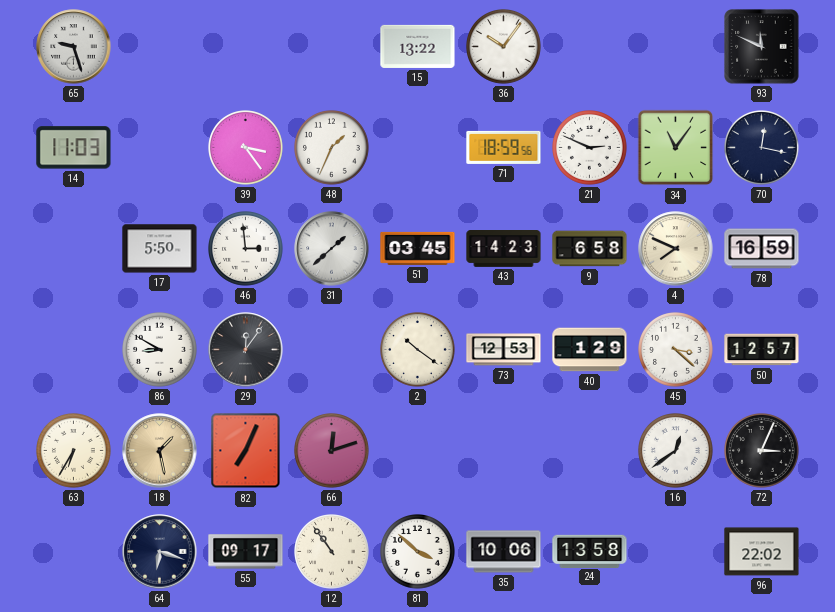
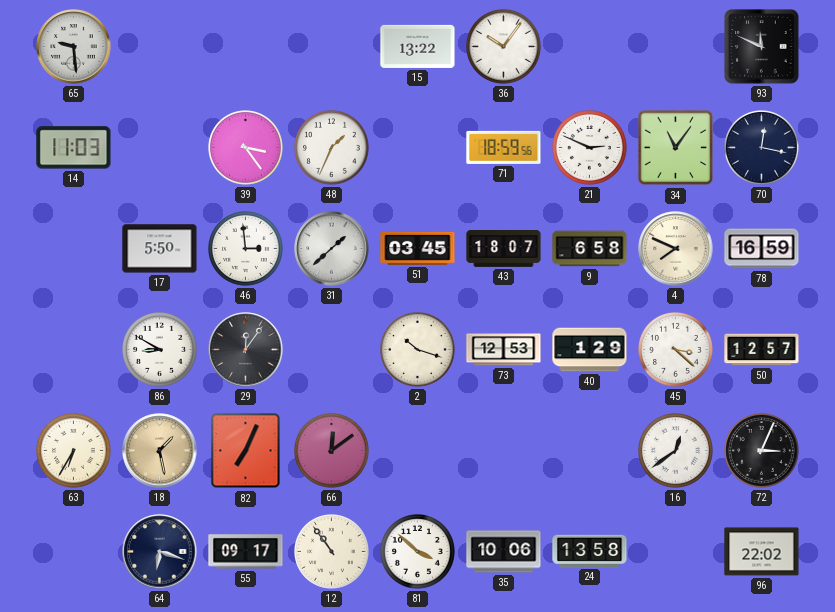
65: 9:27 -> 9:29
43: 14:23 -> 18:07
2: 10:21 -> 10:18
66: 12:12 -> 12:09
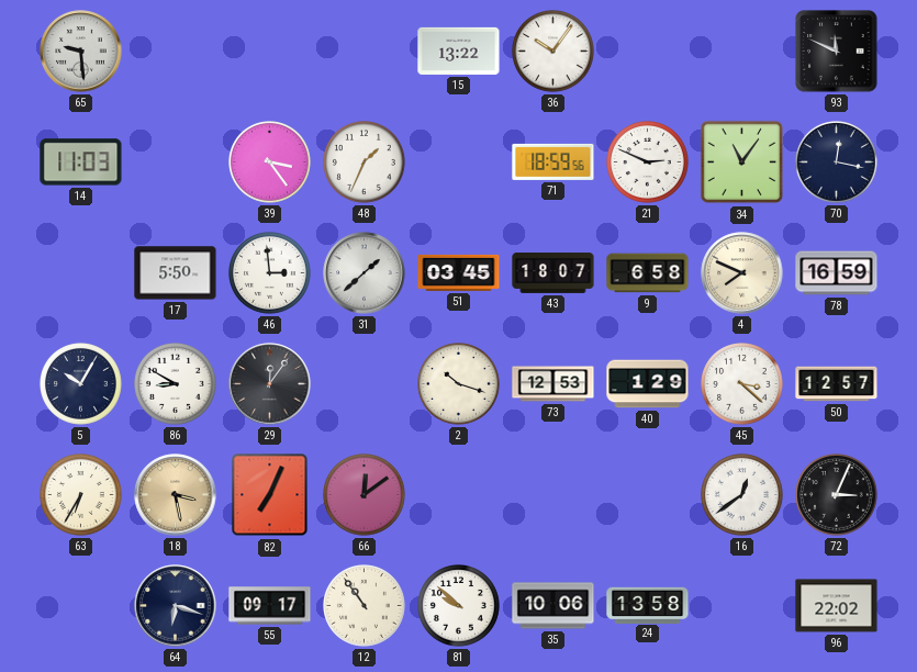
5: none -> 10:05
18: 1:28 -> 3:28
81: 3:52 -> 9:52
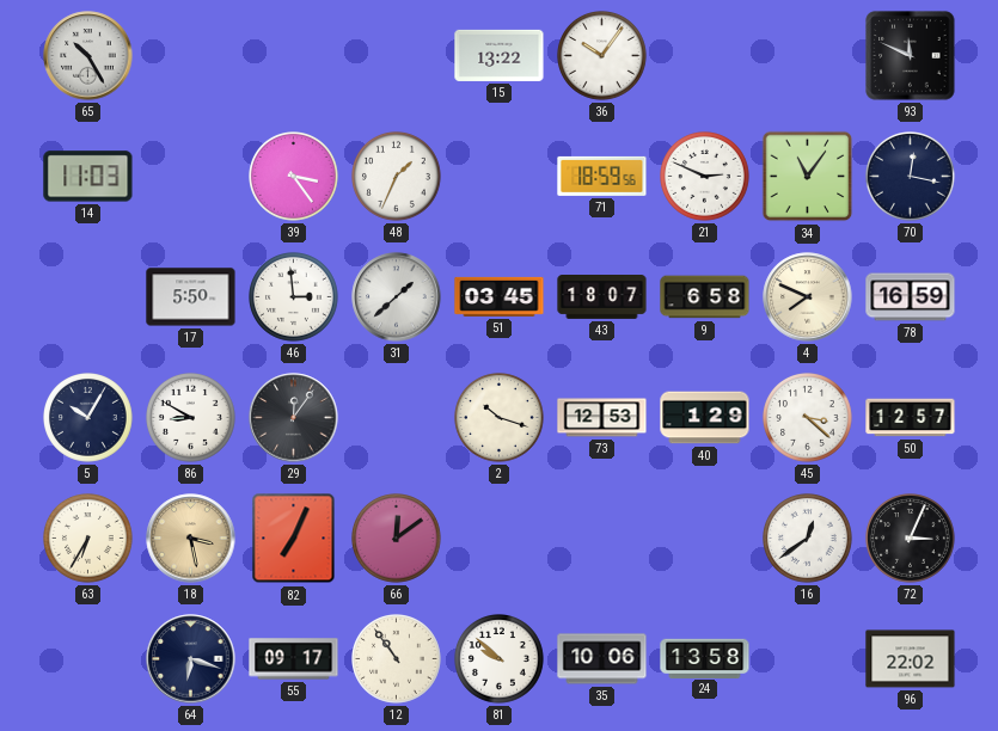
65: 9:29 -> 10:25
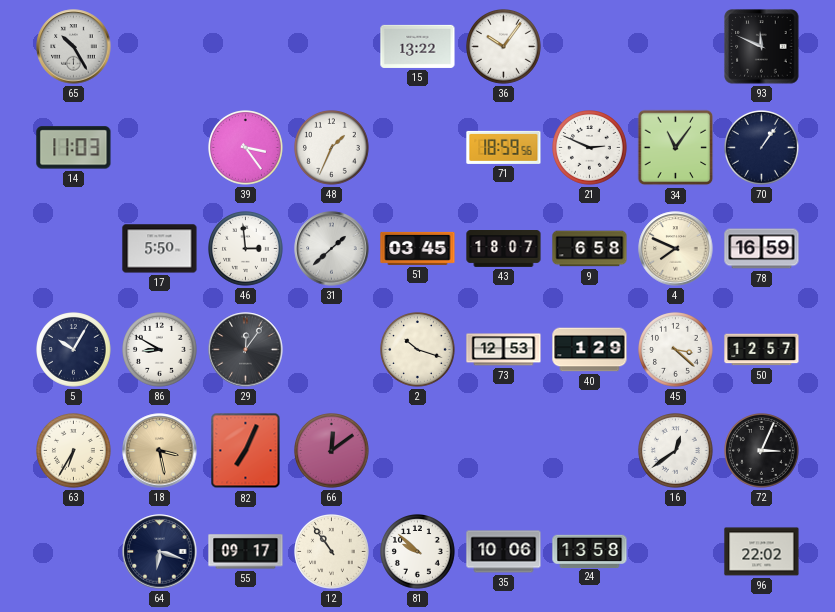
70: 12:17 -> 1:06
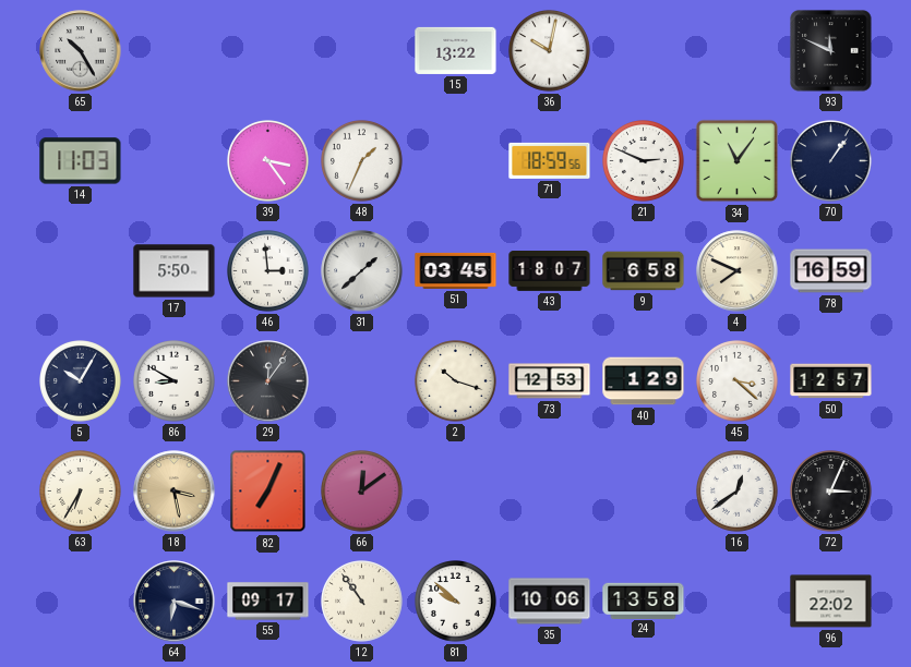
36: 10:06 -> 10:02
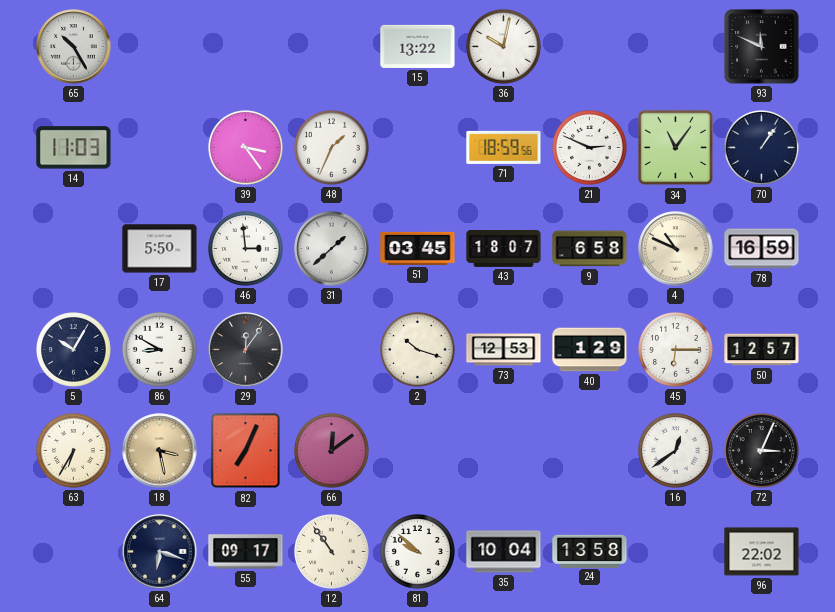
4: 7:49 -> 10:49
45: 3:22 -> 6:15
35: 10:06 -> 10:04
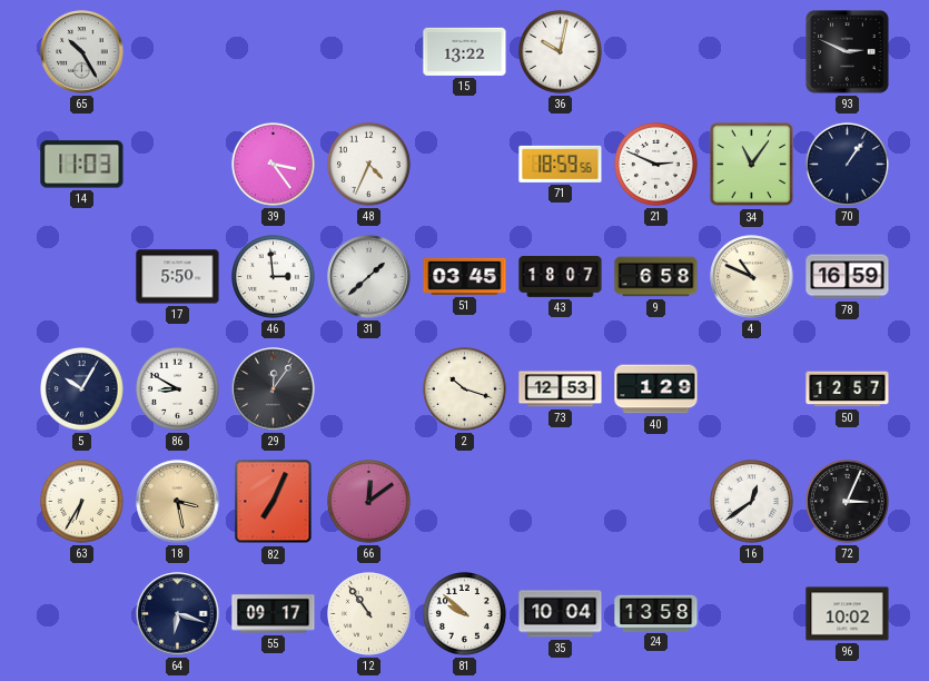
93: 11:49 -> 2:49
48: 1:34 -> 4:34
45: 6:15 -> none
96: 22:02 -> 10:02
